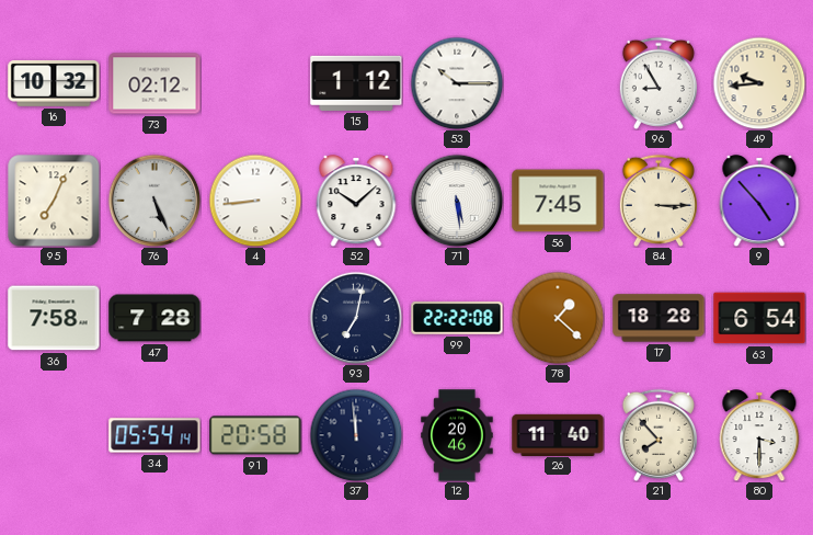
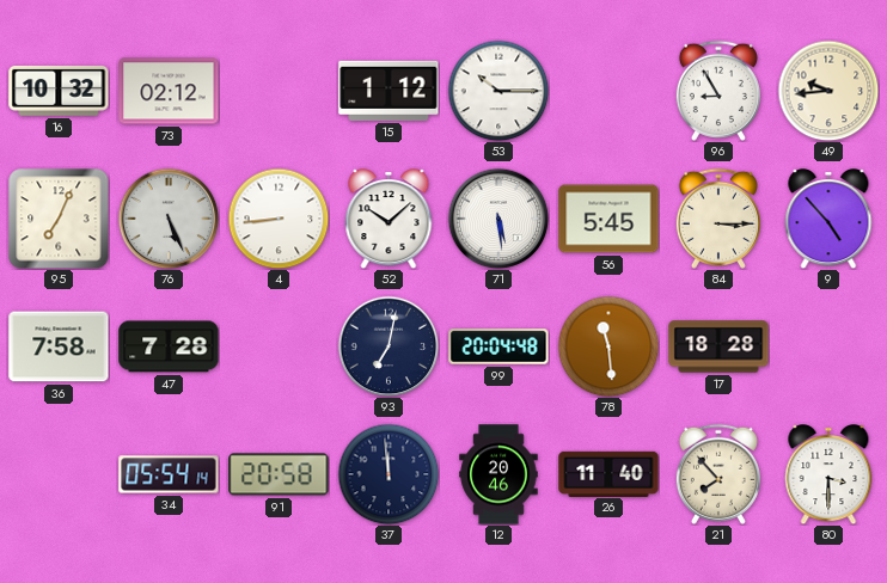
56: 7:45 -> 5:45
99: 22:22 -> 20:04
78: 1:22 -> 11:29
63: 6:54 -> none
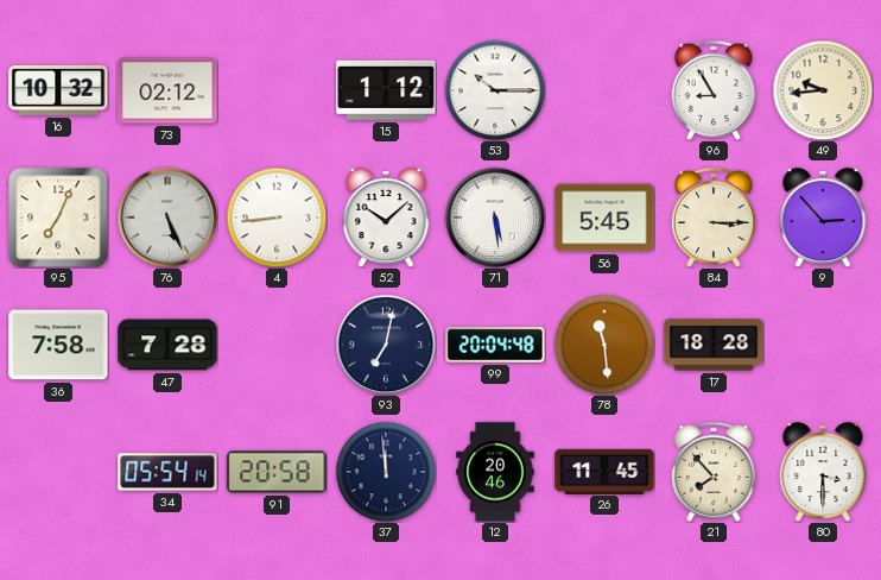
9: 4:53 -> 2:53
26: 11:40 -> 11:45
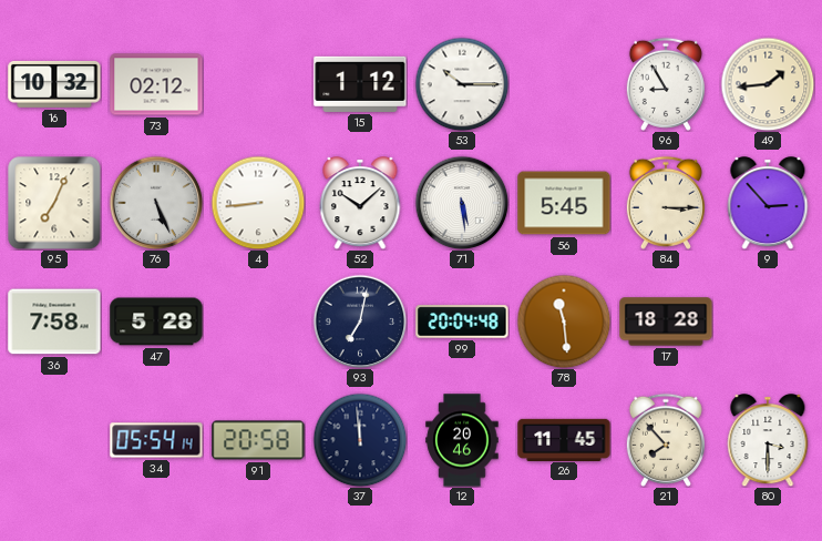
49: 9:44 -> 1:44
47: 7:28 -> 5:28
